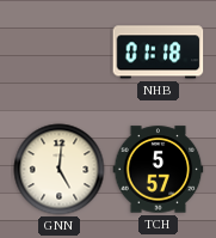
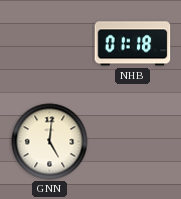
TCH: 5:57 -> none
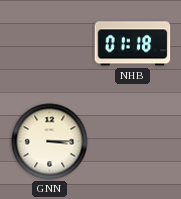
GNN: 5:01 -> 3:15
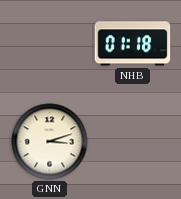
GNN: 3:15 -> 3:12
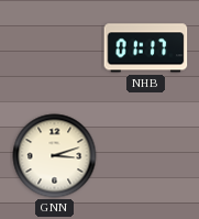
NHB: 01:18 -> 01:17
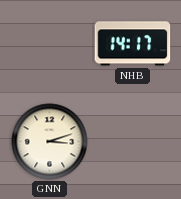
NHB: 01:17 -> 14:17
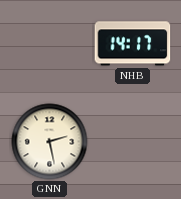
GNN: 3:12 -> 2:28
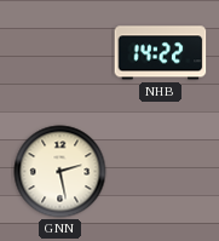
NHB: 14:17 -> 14:22
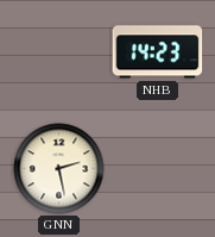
NHB: 14:22 -> 14:23
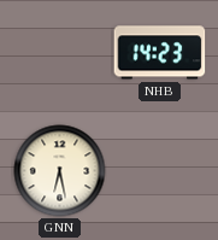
GNN: 2:28 -> 6:28
